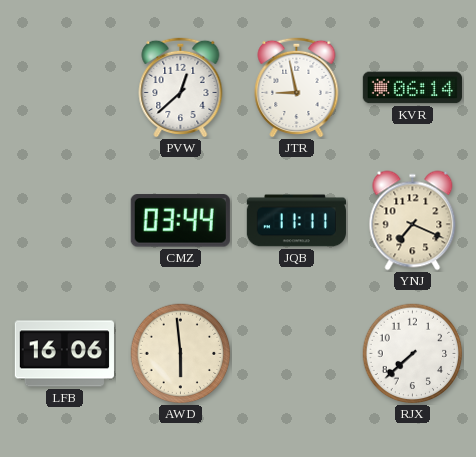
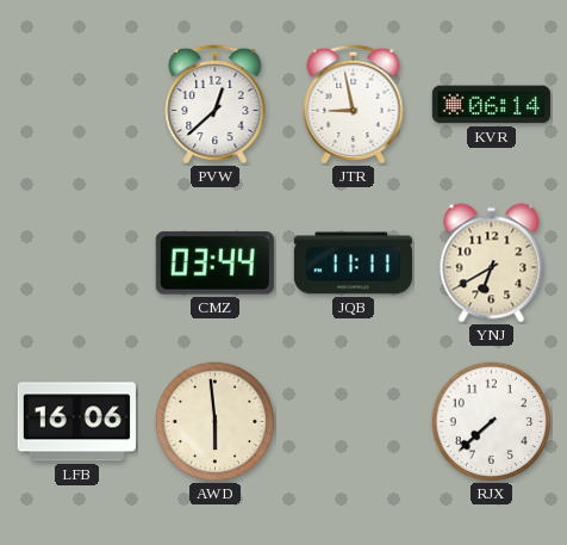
YNJ: 7:19 -> 6:40
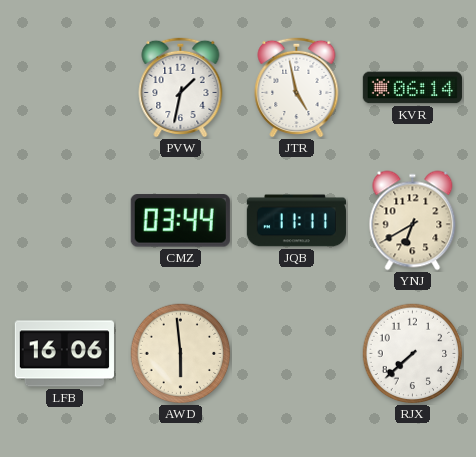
PVW: 12:38 -> 1:32
JTR: 8:58 -> 4:58
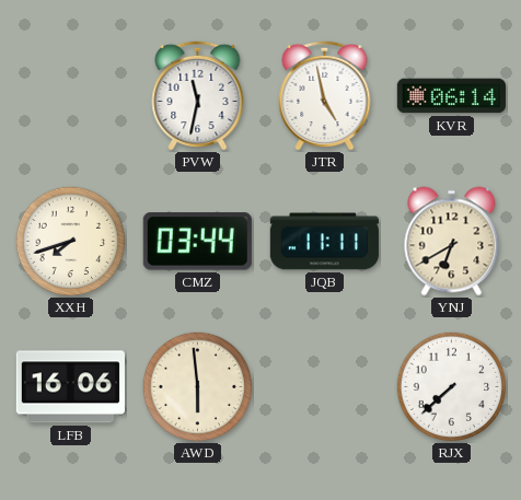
PVW: 1:32 -> 11:32
XXH: none -> 7:42
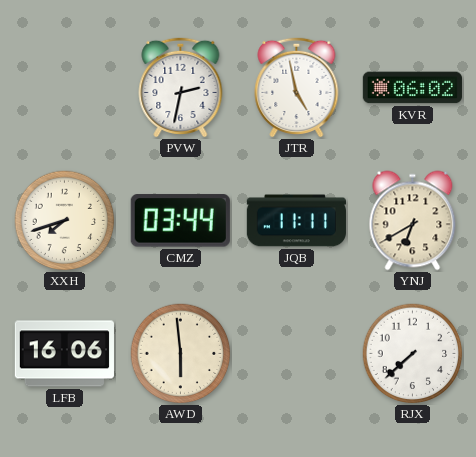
PVW: 11:32 -> 2:32
KVR: 06:14 -> 06:02
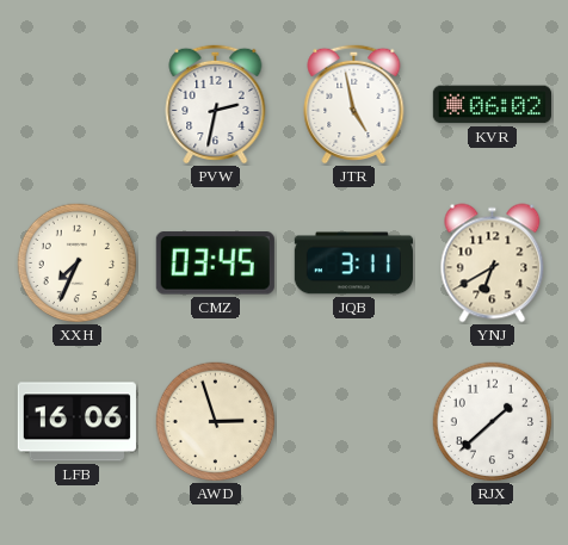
XXH: 7:42 -> 7:34
CMZ: 03:44 -> 03:45
JQB: 11:11 -> 3:11
AWD: 5:59 -> 2:57
RJX: 7:38 -> 1:38
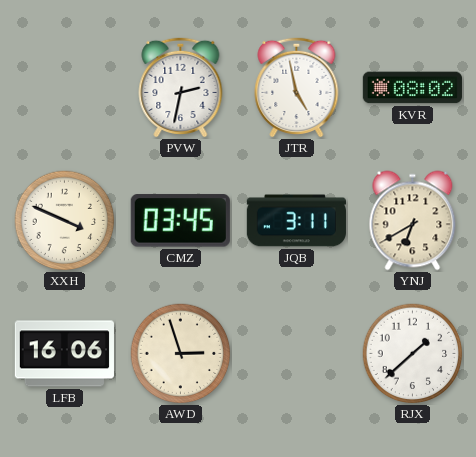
KVR: 06:02 -> 08:02
XXH: 7:34 -> 3:49
